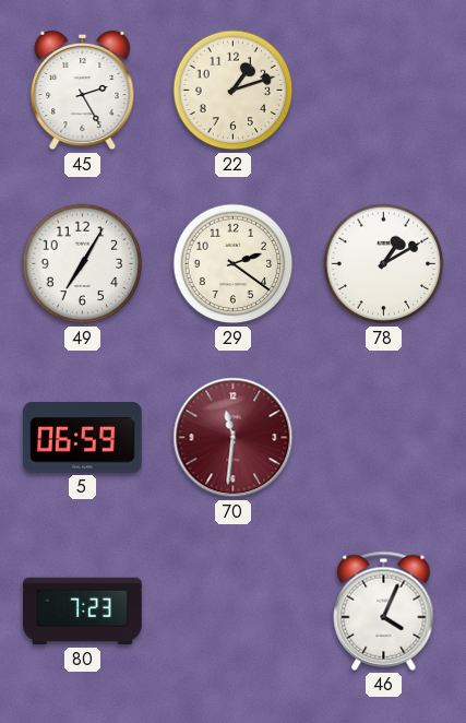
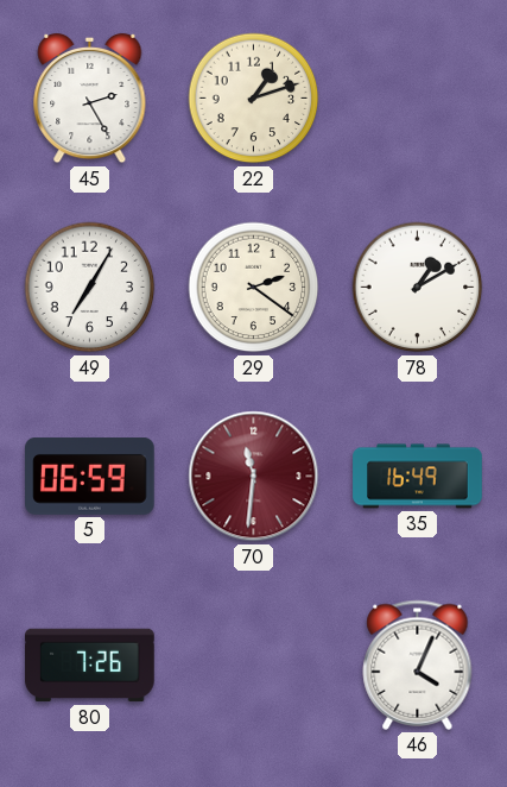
35: none -> 16:49
80: 7:23 -> 7:26
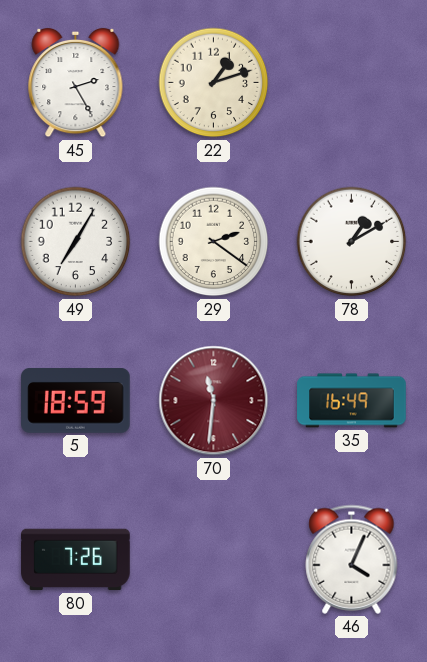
5: 06:59 -> 18:59
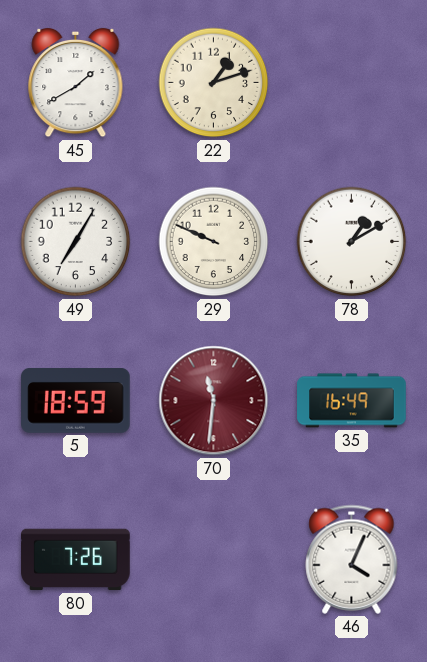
45: 2:25 -> 1:40
29: 2:21 -> 9:49
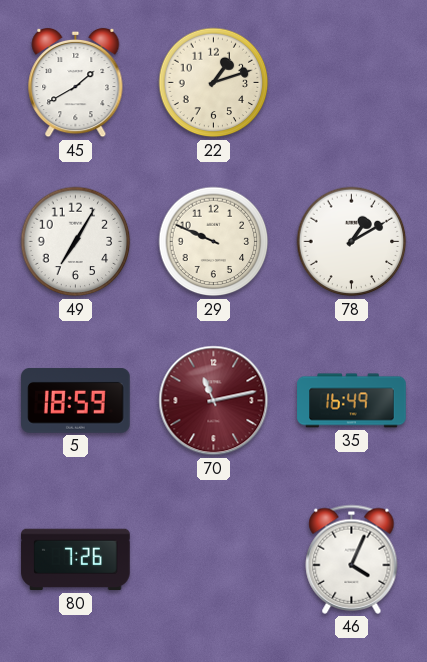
70: 11:31 -> 11:13
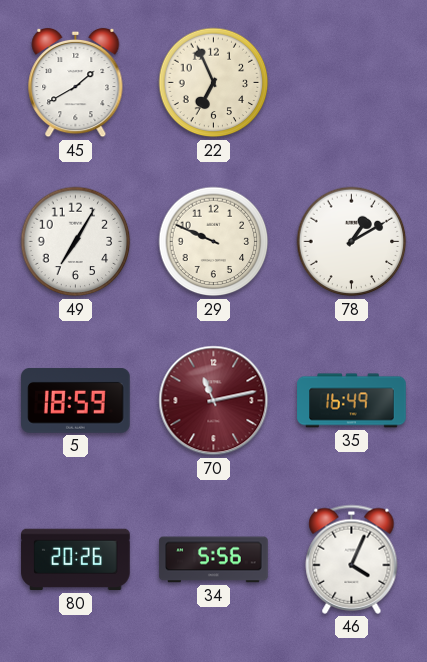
22: 1:12 -> 6:56
80: 7:26 -> 20:26
34: none -> 5:56
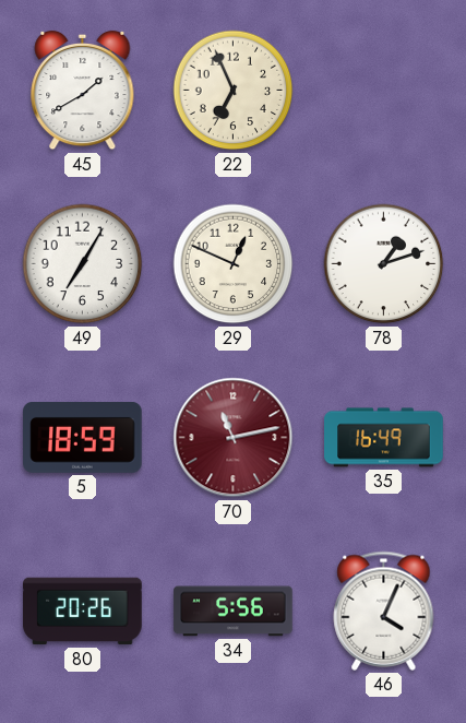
29: 9:49 -> 12:49
78: 1:10 -> 1:12
